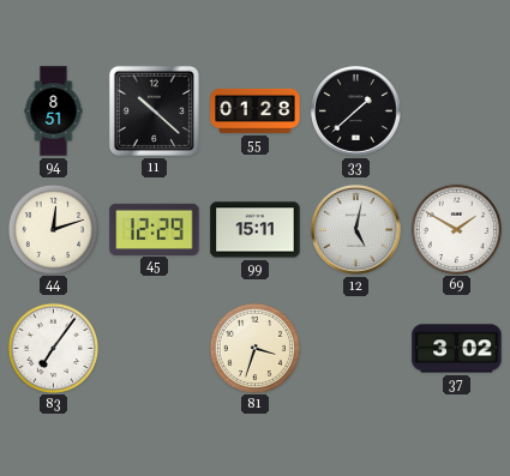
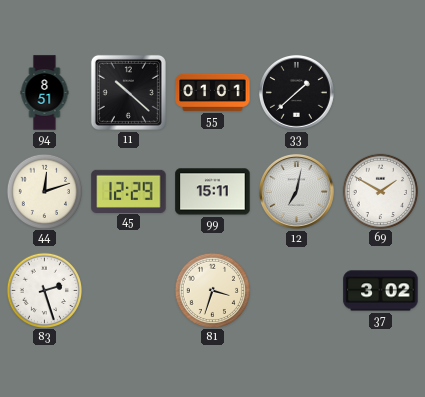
55: 01:28 -> 01:01
12: 5:02 -> 7:02
83: 7:06 -> 2:27
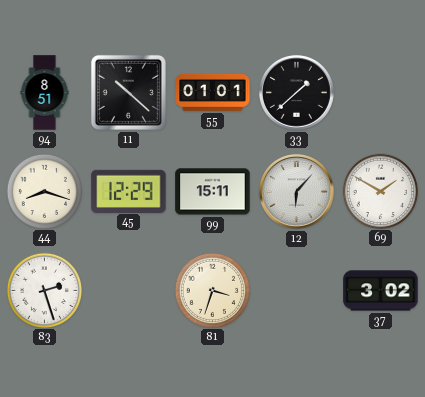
44: 12:12 -> 8:18
12: 7:02 -> 6:07
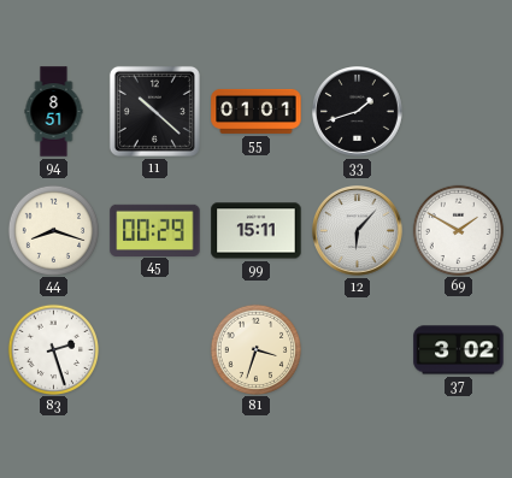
33: 1:38 -> 1:42
45: 12:29 -> 00:29
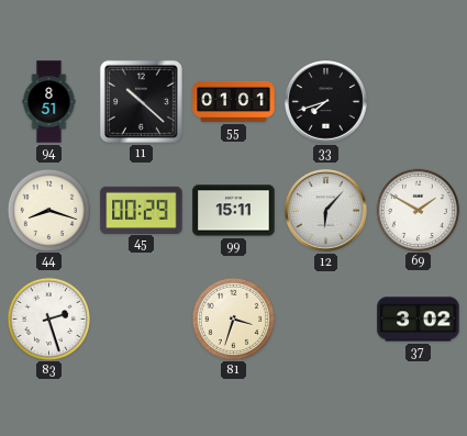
33: 1:42 -> 7:42
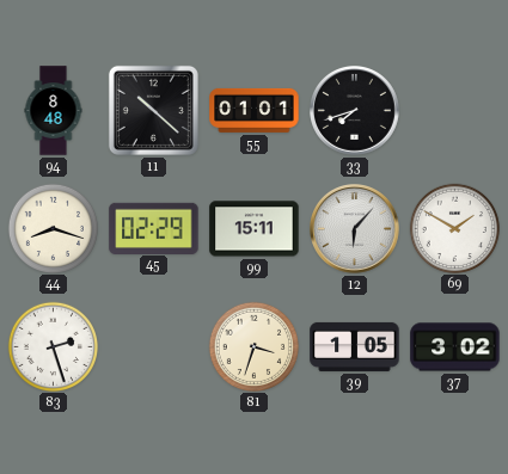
94: 8:51 -> 8:48
45: 00:29 -> 02:29
39: none -> 1:05
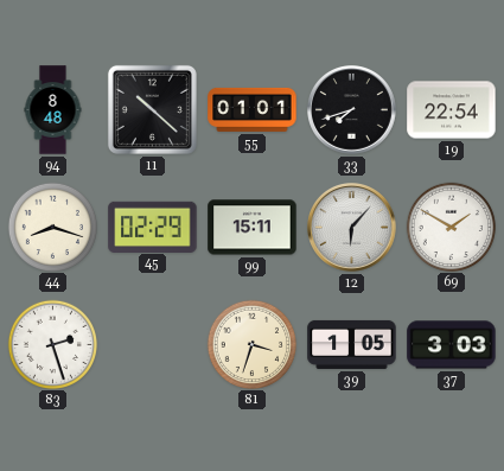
19: none -> 22:54
37: 3:02 -> 3:03
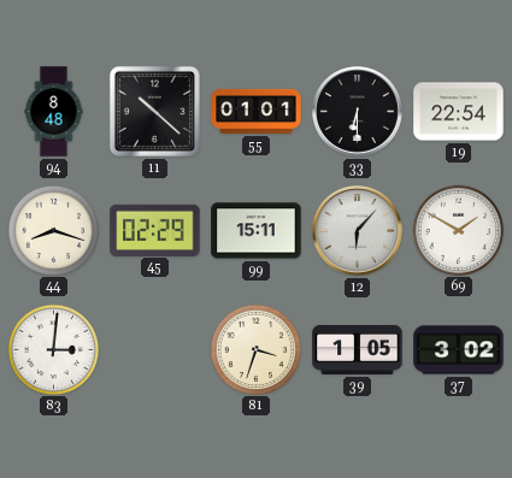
33: 7:42 -> 6:30
83: 2:27 -> 3:01
37: 3:03 -> 3:02
